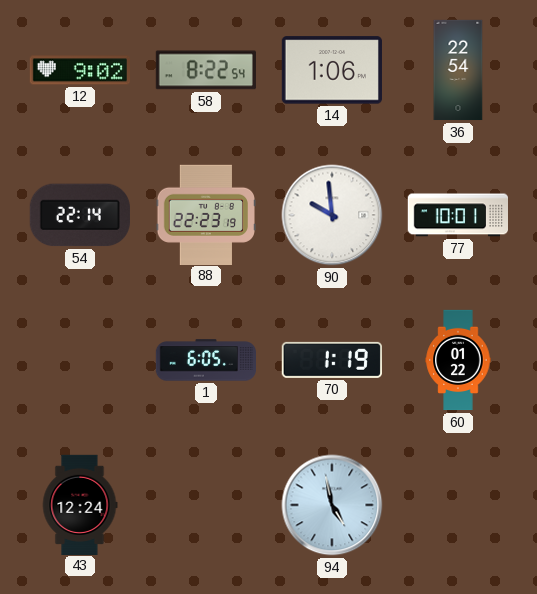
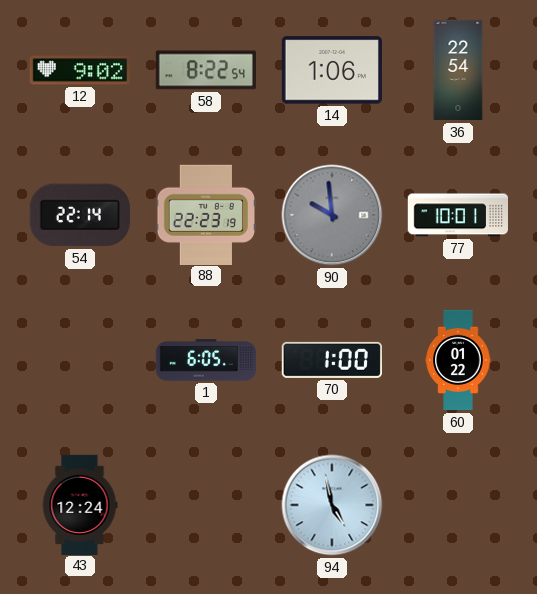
90 dial: white -> grey
70: 1:19 -> 1:00
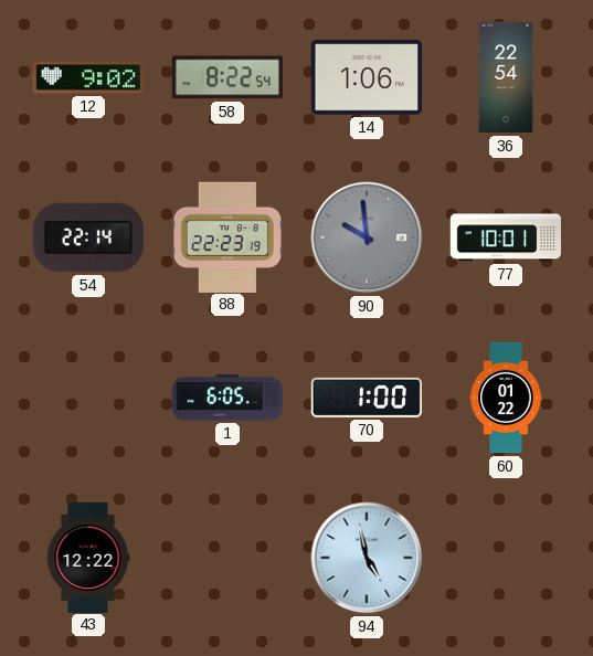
43: 12:24 -> 12:22
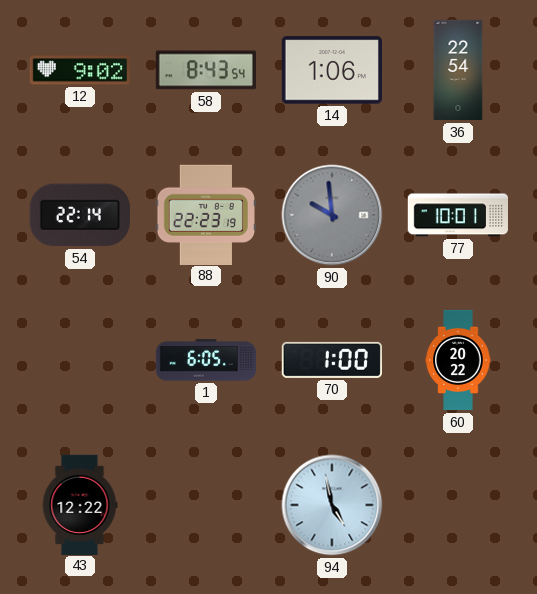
58: 8:22 -> 8:43
60: 01:22 -> 20:22
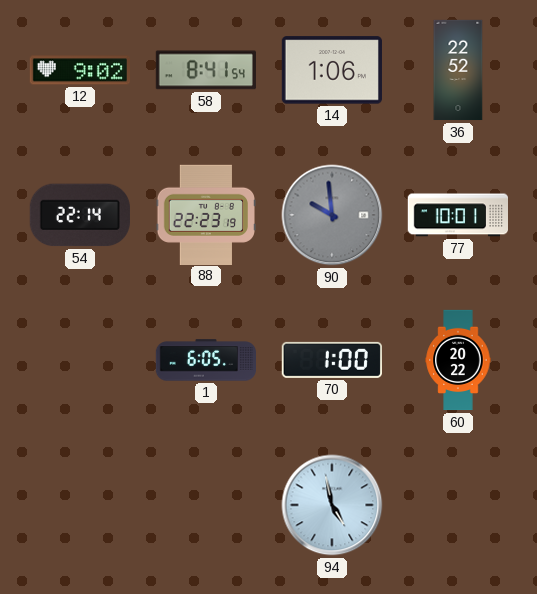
58: 8:43 -> 8:41
36: 22:54 -> 22:52
43: 12:22 -> none
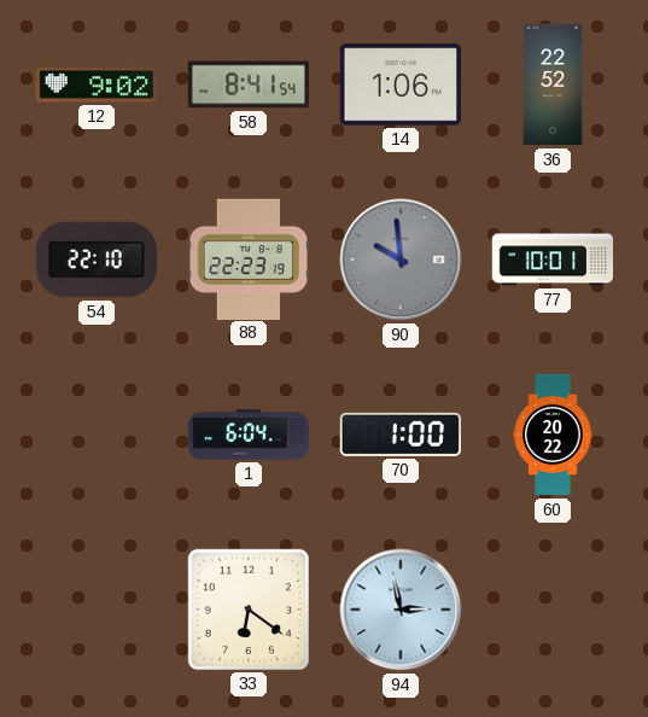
54: 22:14 -> 22:10
1: 6:05 -> 6:04
33: none -> 6:21
94: 4:58 -> 2:58
